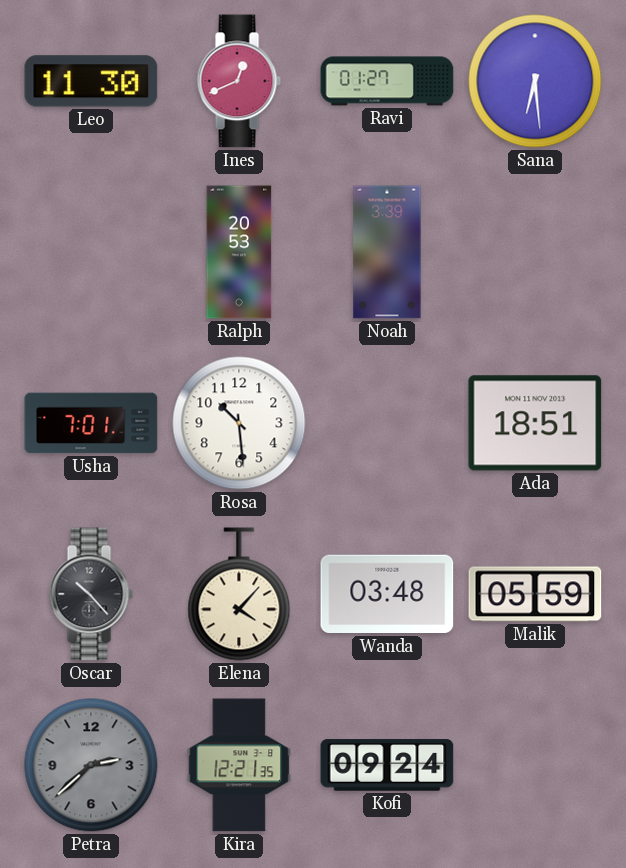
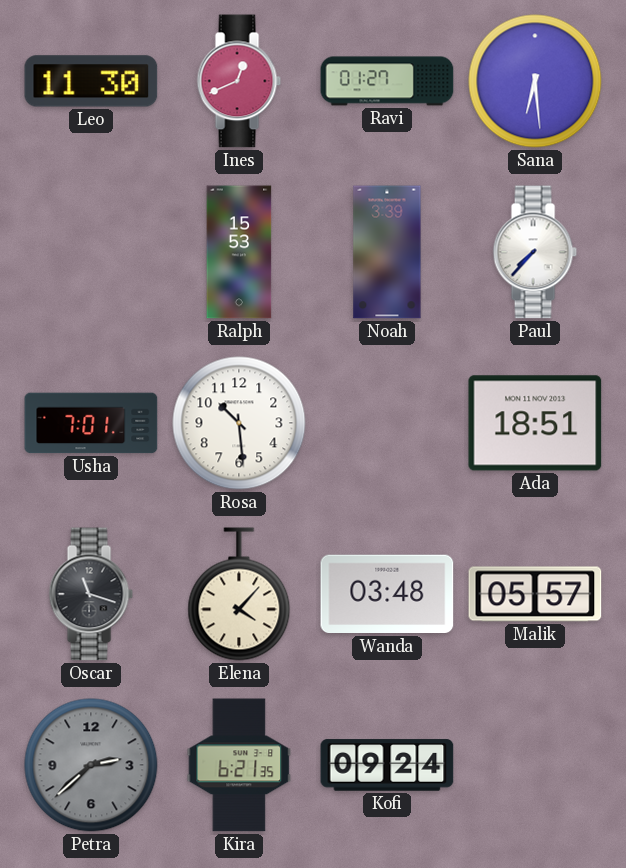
Ralph: 20:53 -> 15:53
Paul: none -> 7:37
Oscar: 10:23 -> 11:18
Malik: 05:59 -> 05:57
Kira: 12:21 -> 6:21
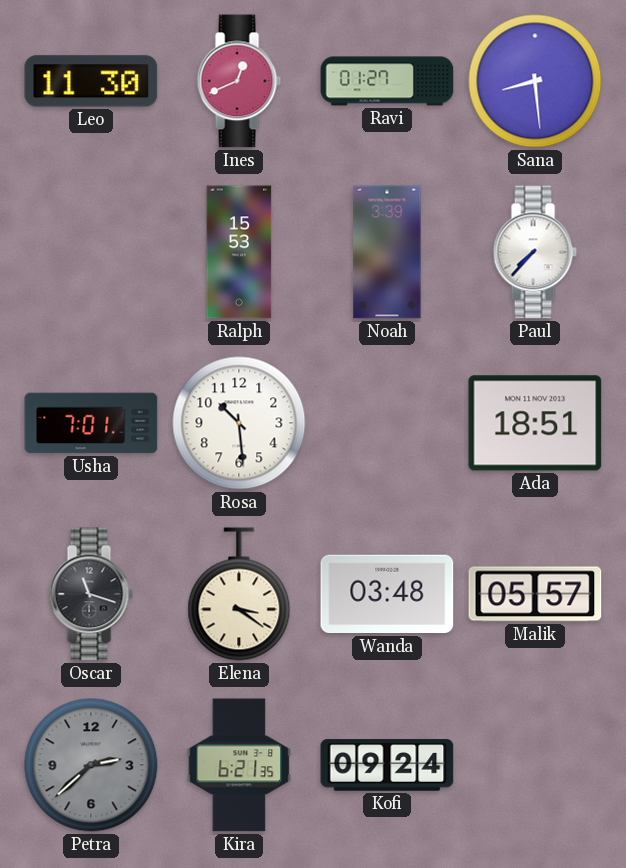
Sana: 6:29 -> 8:29
Elena: 4:07 -> 3:21
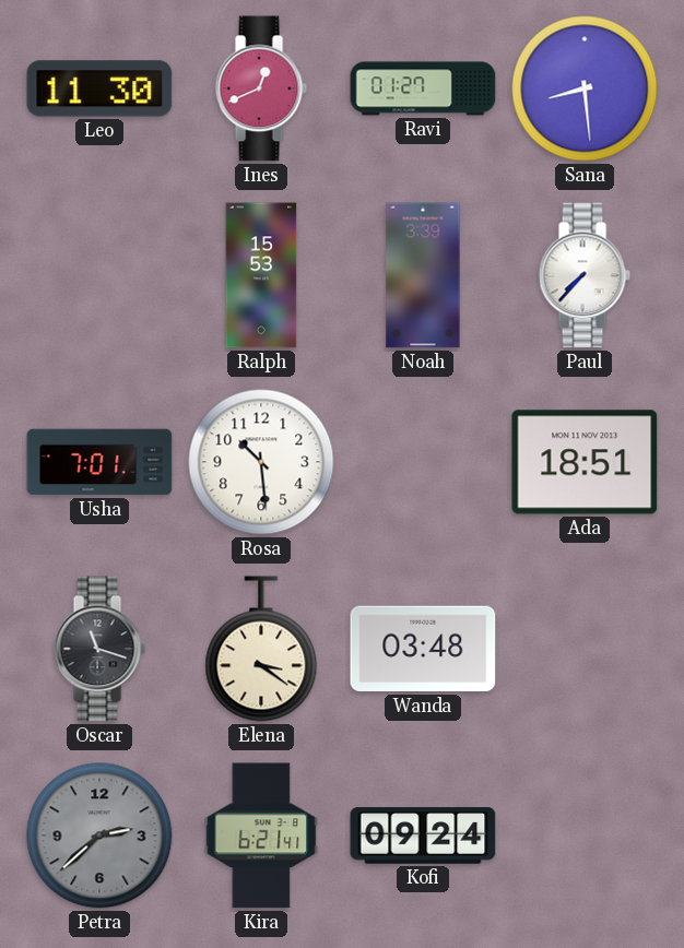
Malik: 05:57 -> none
Kira: 6:21:35 -> 6:21:41
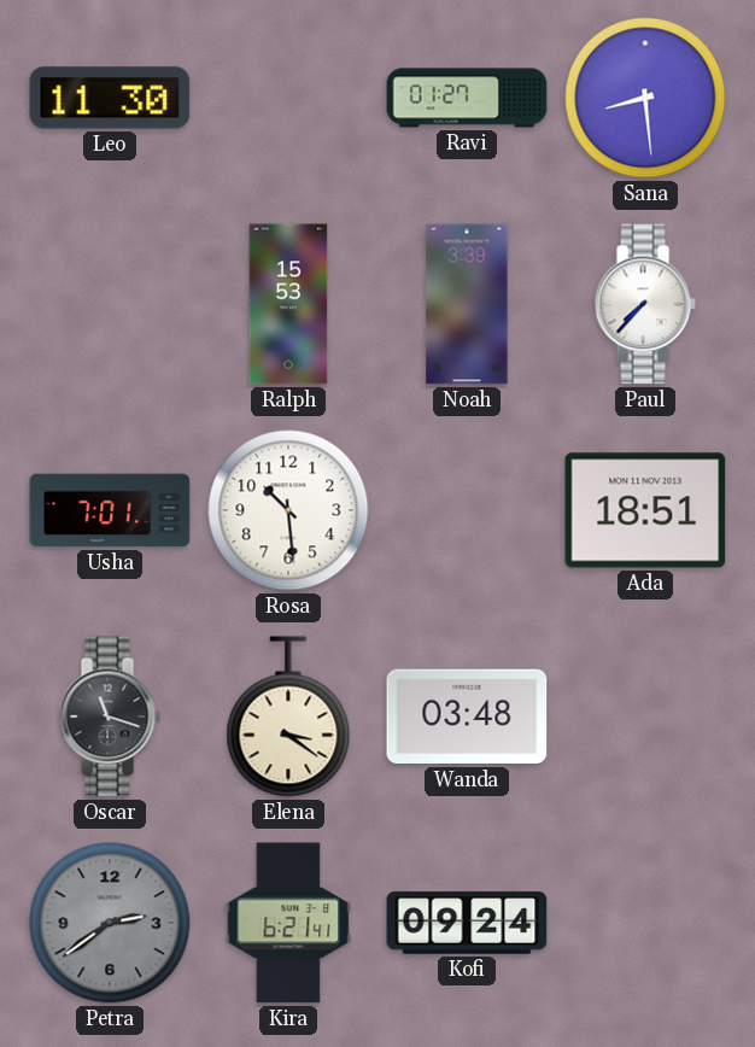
Ines: 12:41 -> none
Petra: 2:38 -> 2:39
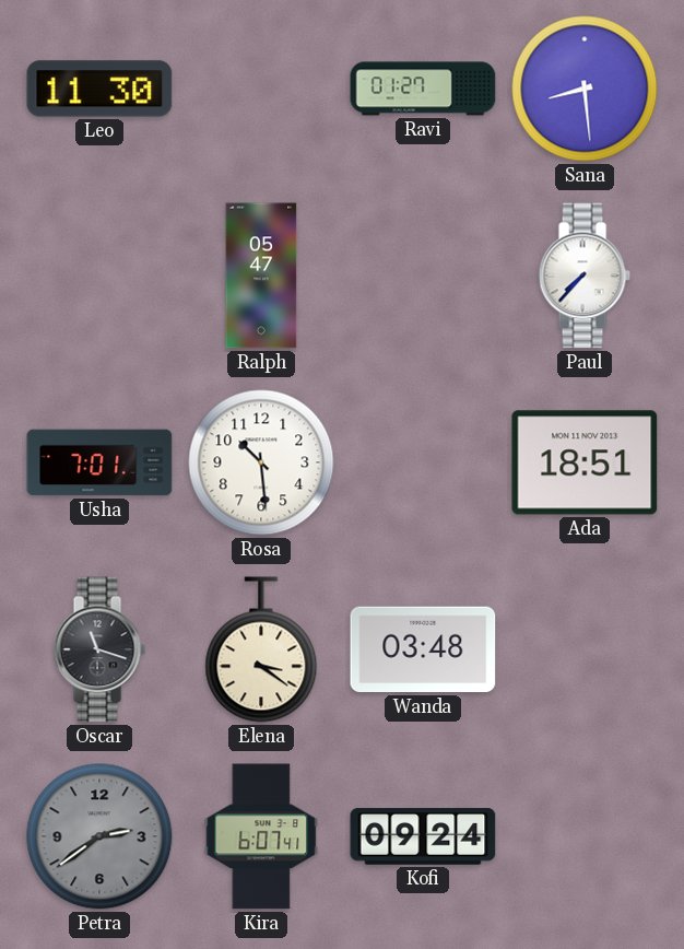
Ralph: 15:53 -> 05:47
Noah: 3:39 -> none
Kira: 6:21 -> 6:07
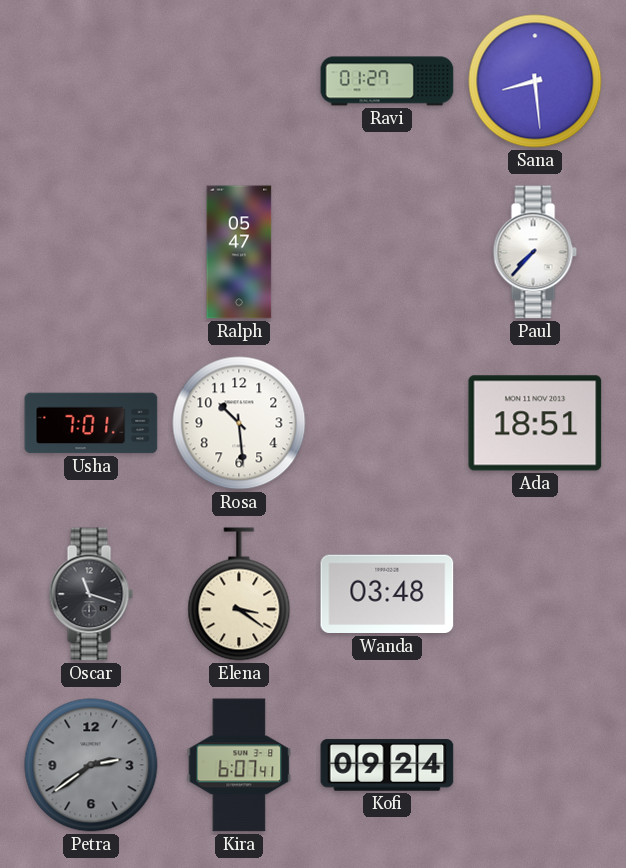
Leo: 11:30 -> none
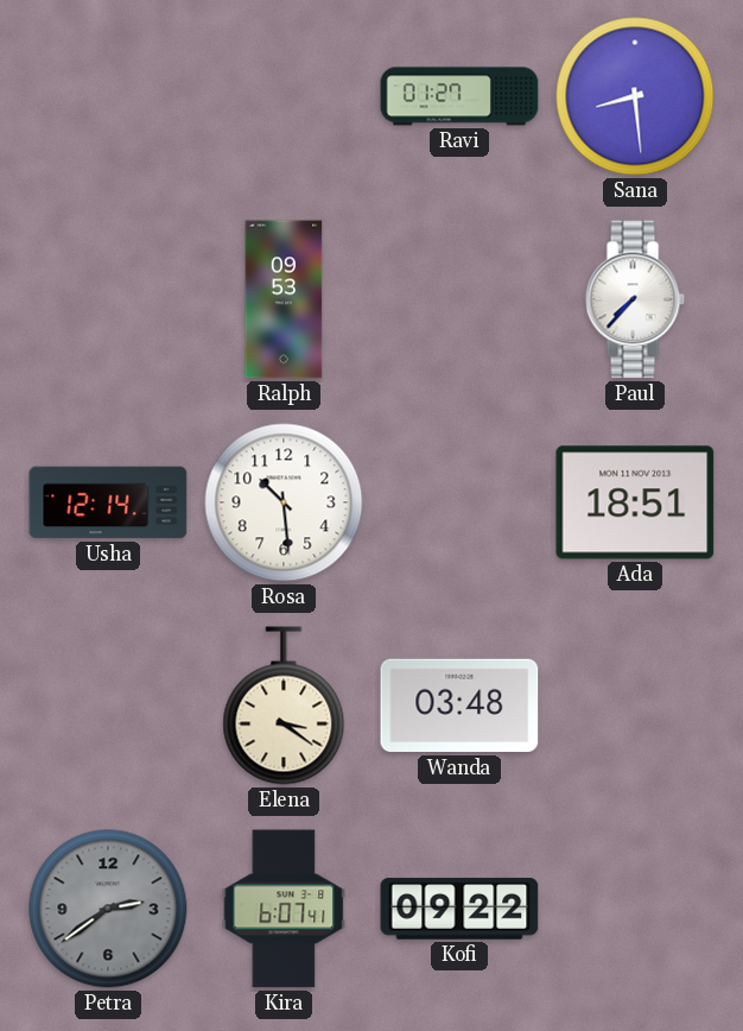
Ralph: 05:47 -> 09:53
Usha: 7:01 -> 12:14
Oscar: 11:18 -> none
Kofi: 09:24 -> 09:22
